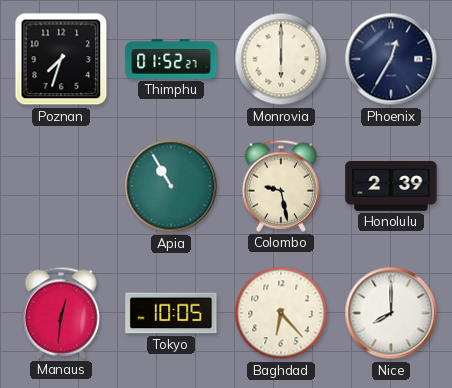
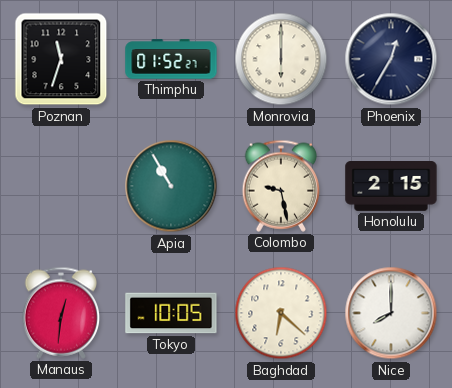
Poznan: 7:33 -> 11:33
Honolulu: 2:39 -> 2:15
Baghdad: 6:23 -> 6:22
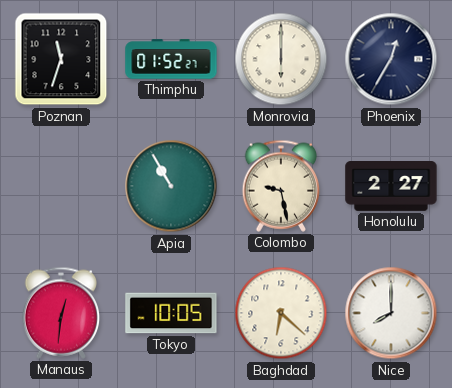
Honolulu: 2:15 -> 2:27
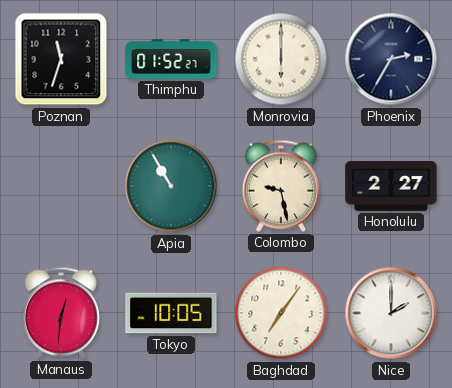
Phoenix: 12:35 -> 2:35
Baghdad: 6:22 -> 7:06
Nice: 8:00 -> 2:00
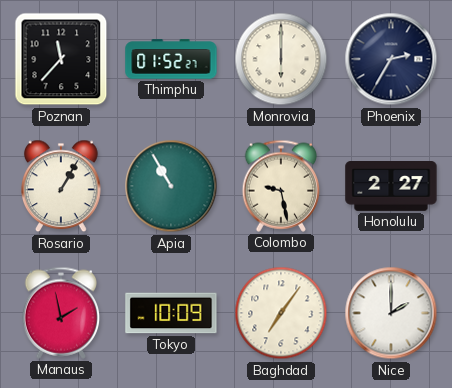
Poznan: 11:33 -> 11:37
Rosario: none -> 1:05
Manaus: 12:31 -> 1:58
Tokyo: 10:05 -> 10:09
